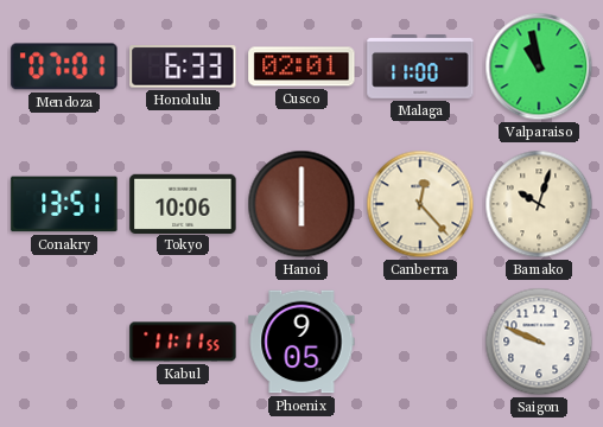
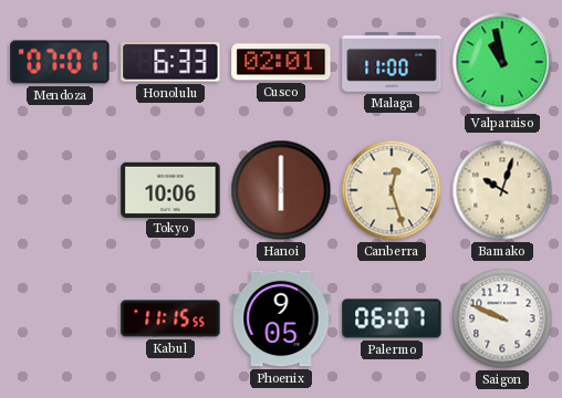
Conakry: 13:51 -> none
Canberra: 12:23 -> 12:27
Kabul: 11:11 -> 11:15
Palermo: none -> 06:07
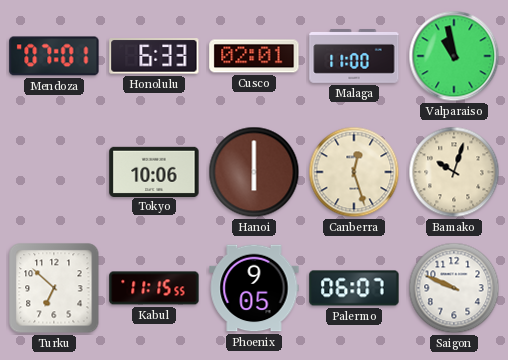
Turku: none -> 6:52
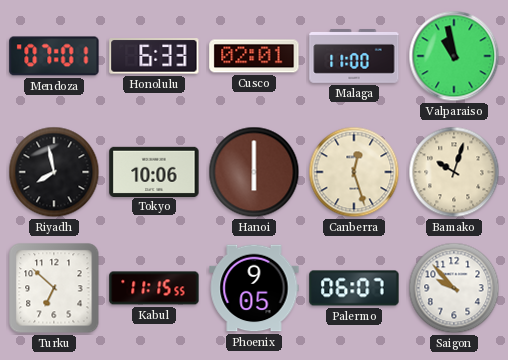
Riyadh: none -> 7:58
Saigon: 9:49 -> 9:53
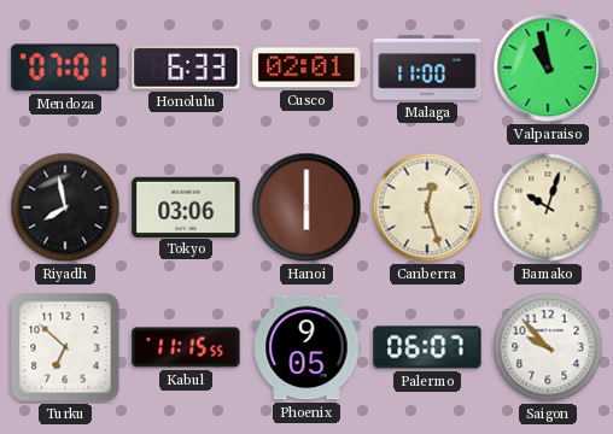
Tokyo: 10:06 -> 03:06
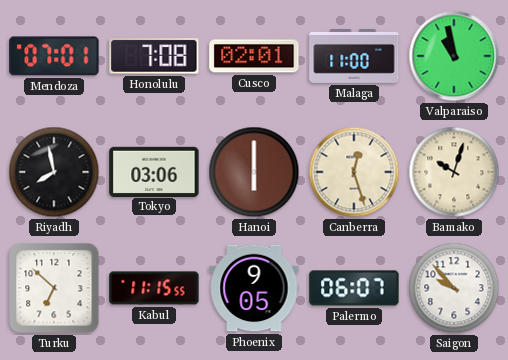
Honolulu: 6:33 -> 7:08
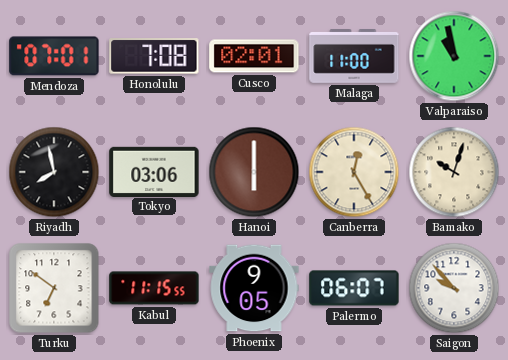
Canberra: 12:27 -> 12:25
Turku: 6:52 -> 6:51
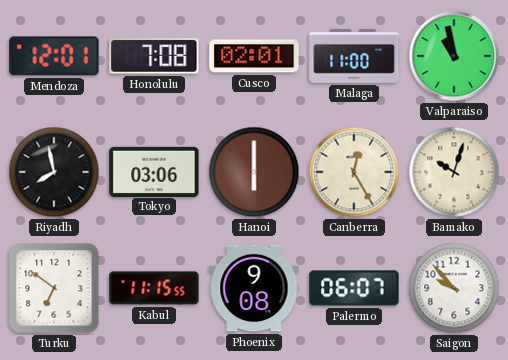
Mendoza: 07:01 -> 12:01
Phoenix: 9:05 -> 9:08
